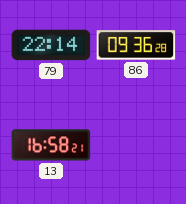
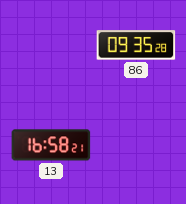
79: 22:14 -> none
86: 09:36 -> 09:35
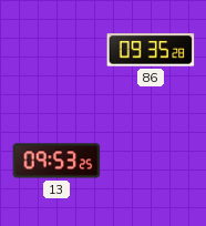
13: 16:58 -> 09:53
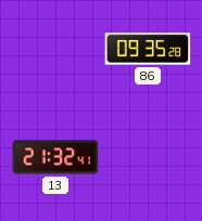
13: 09:53 -> 21:32
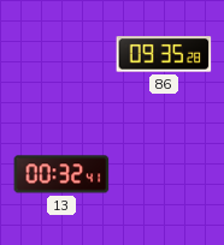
13: 21:32 -> 00:32
